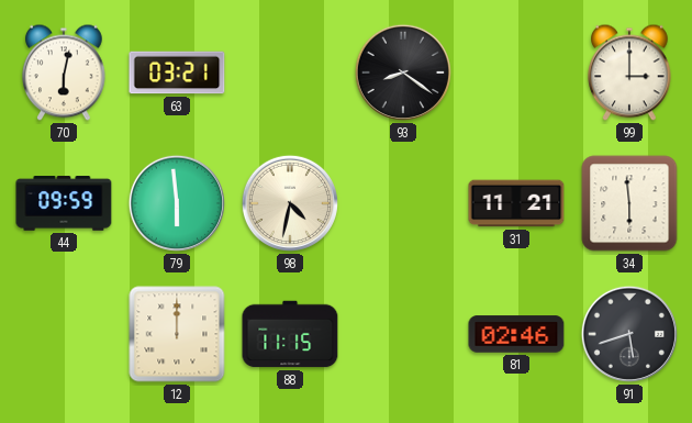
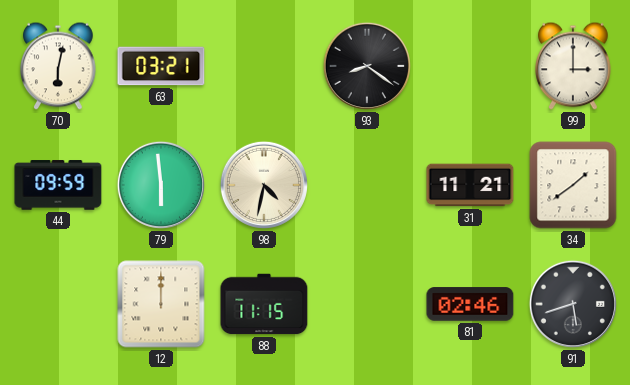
34: 5:59 -> 1:39
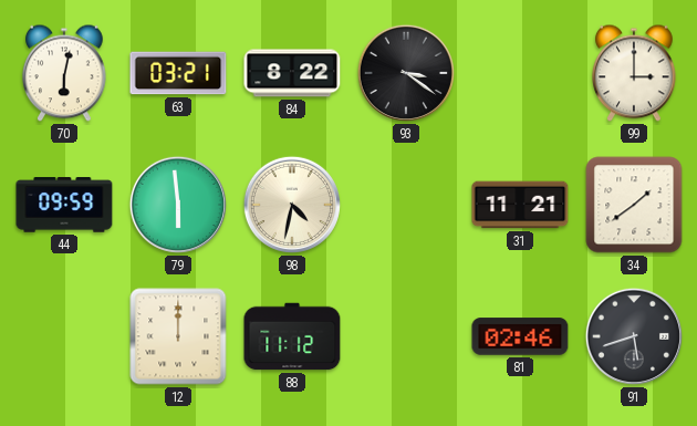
84: none -> 8:22
93: 8:21 -> 3:21
88: 11:15 -> 11:12
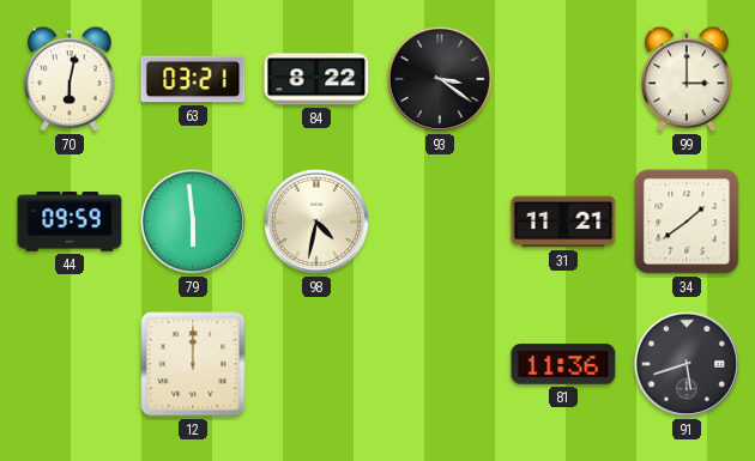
88: 11:12 -> none
81: 02:46 -> 11:36
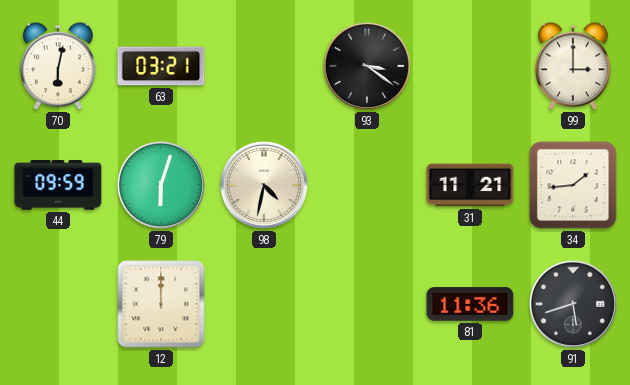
84: 8:22 -> none
79: 5:59 -> 6:03
34: 1:39 -> 1:44
